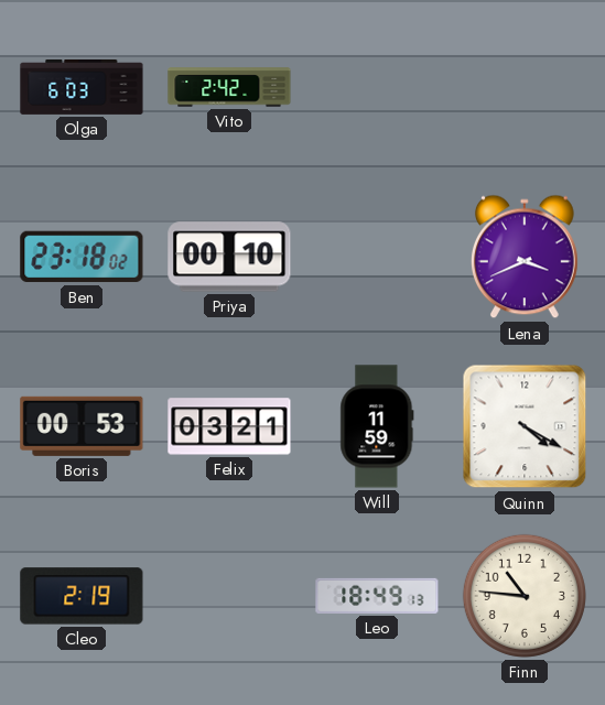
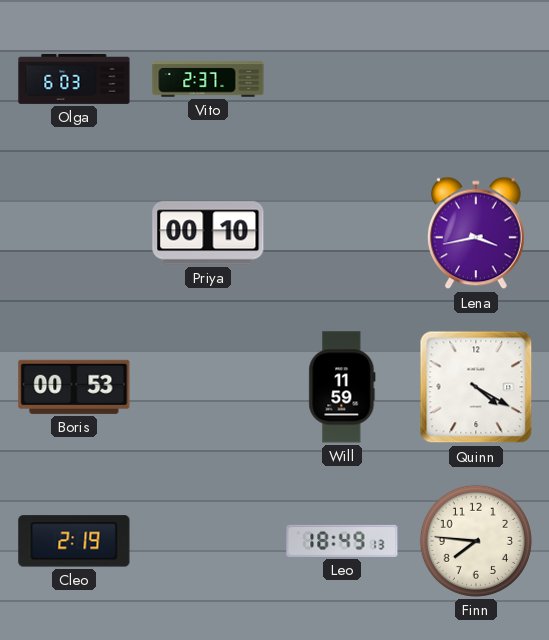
Vito: 2:42 -> 2:37
Ben: 23:18 -> none
Lena: 3:41 -> 3:43
Felix: 03:21 -> none
Finn: 10:46 -> 7:46
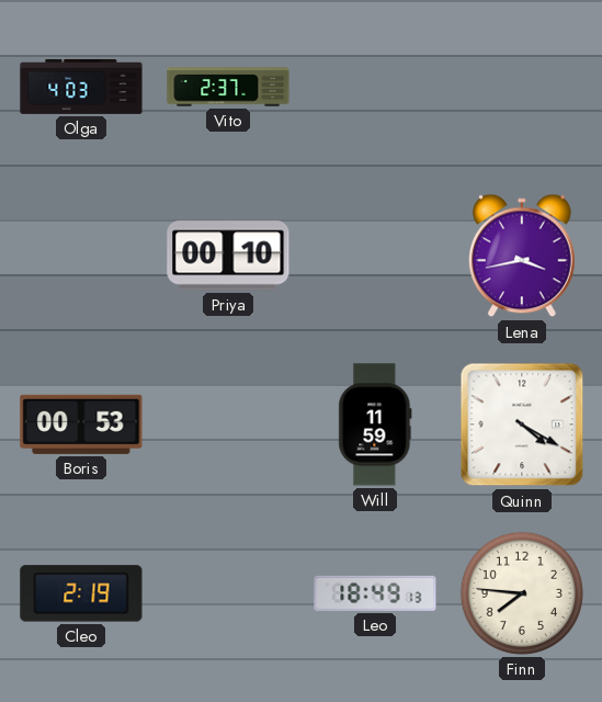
Olga: 6:03 -> 4:03
